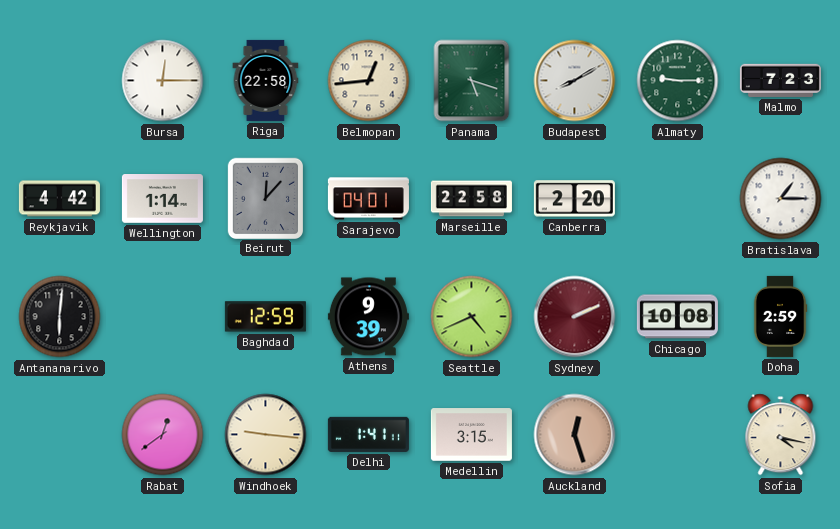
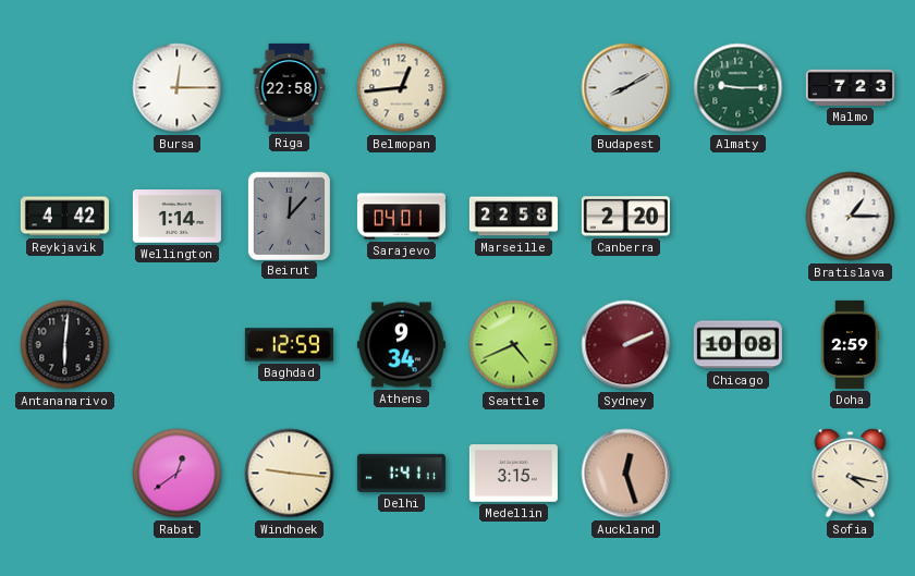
Panama: 5:18 -> none
Athens: 9:39 -> 9:34
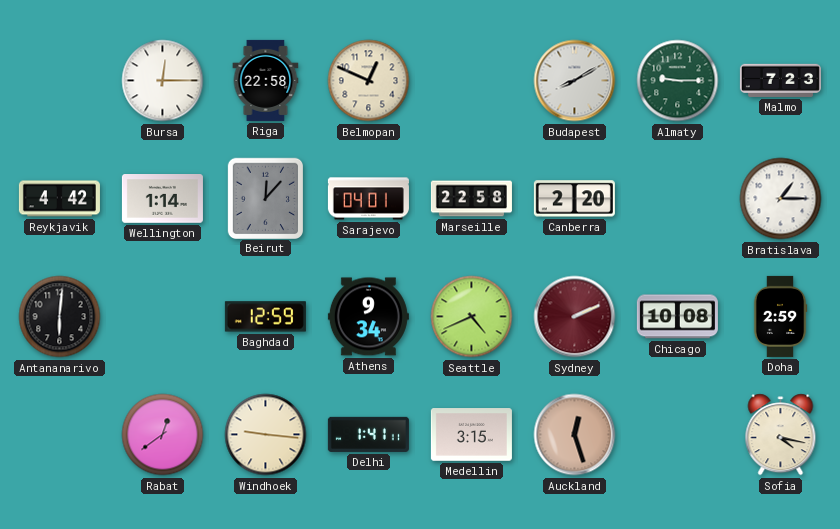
Belmopan: 12:44 -> 12:49
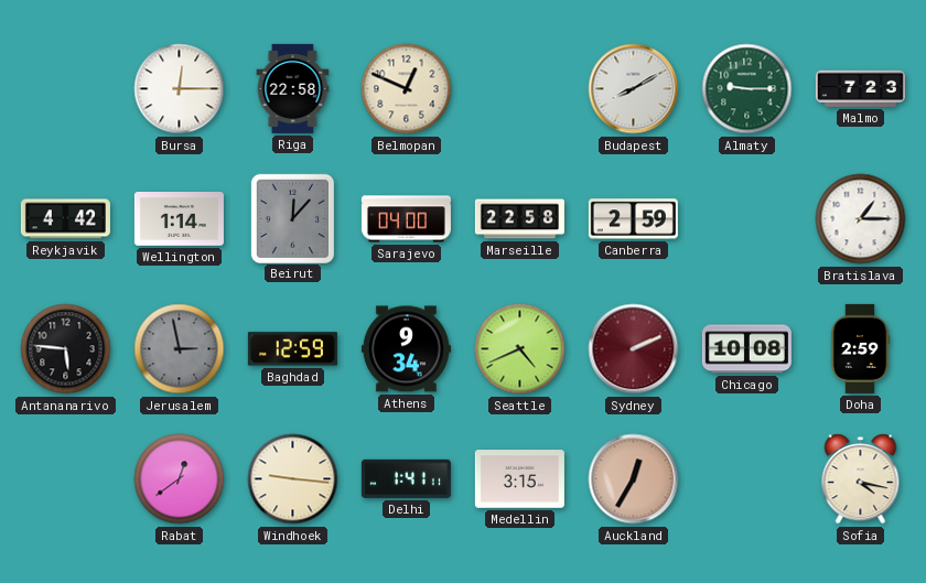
Sarajevo: 04:01 -> 04:00
Canberra: 2:20 -> 2:59
Antananarivo: 6:01 -> 5:46
Jerusalem: none -> 2:58
Auckland: 12:27 -> 12:35
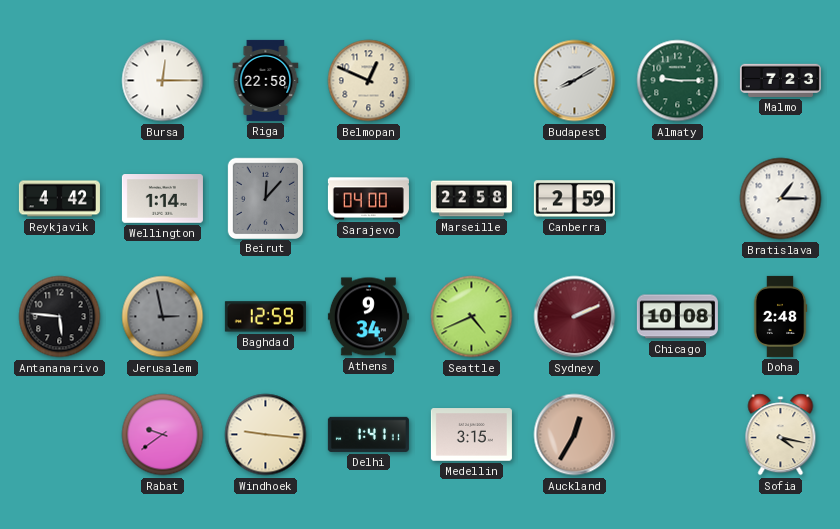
Doha: 2:59 -> 2:48
Rabat: 12:39 -> 9:39
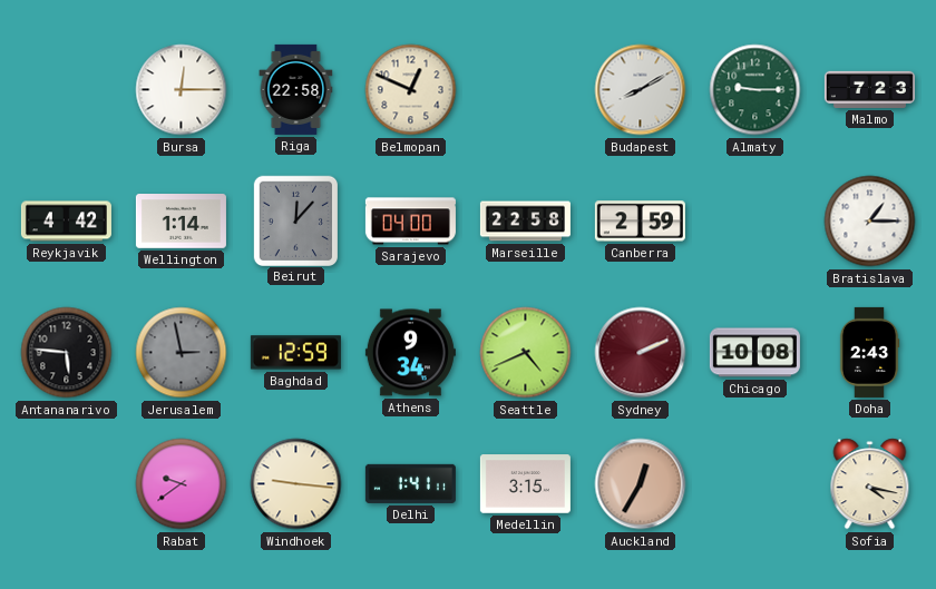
Doha: 2:48 -> 2:43
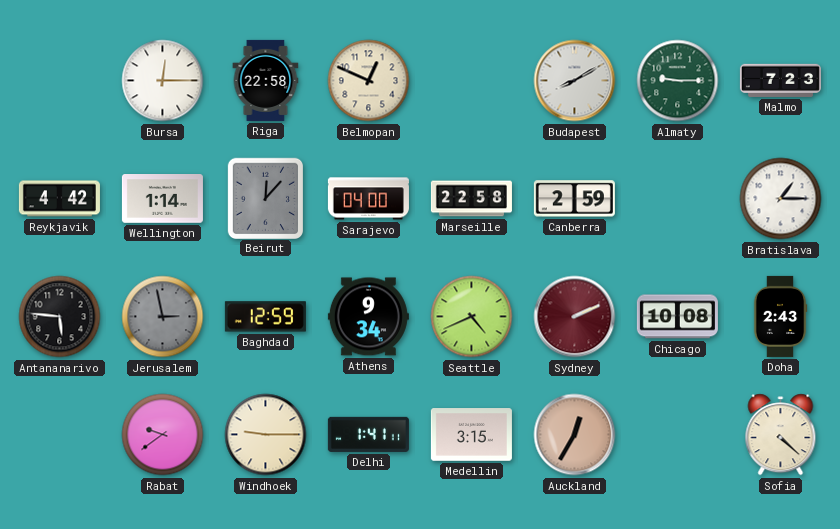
Windhoek: 9:16 -> 9:15
Sofia: 4:17 -> 4:22
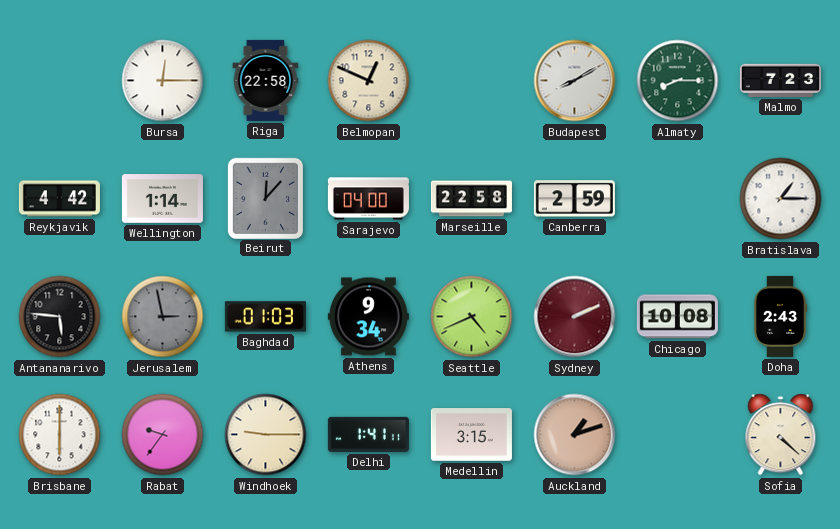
Almaty: 9:15 -> 8:15
Baghdad: 12:59 -> 01:03
Brisbane: none -> 6:00
Rabat: 9:39 -> 9:36
Auckland: 12:35 -> 1:12
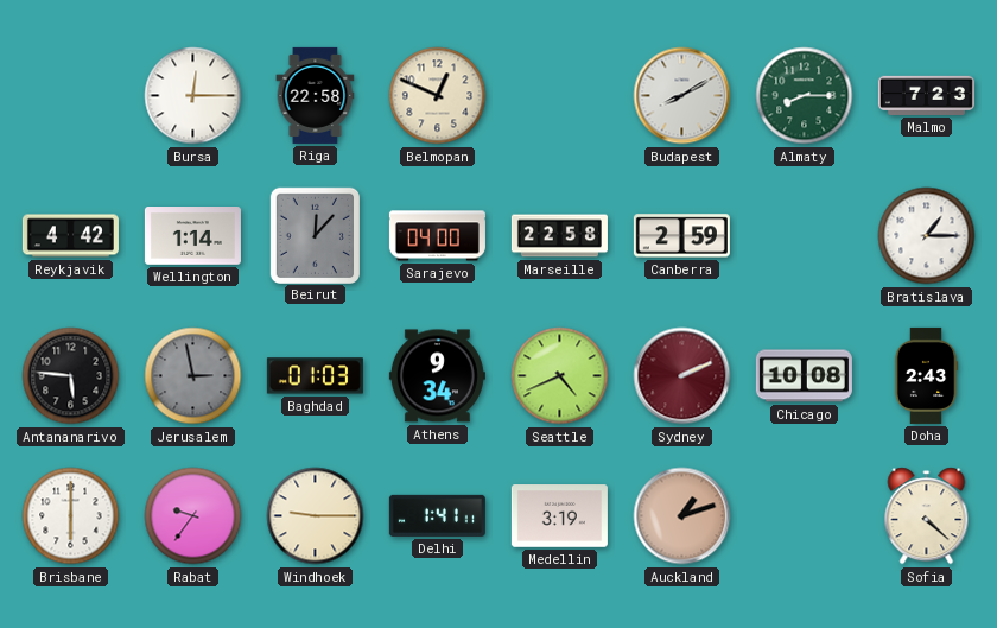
Medellin: 3:15 -> 3:19
